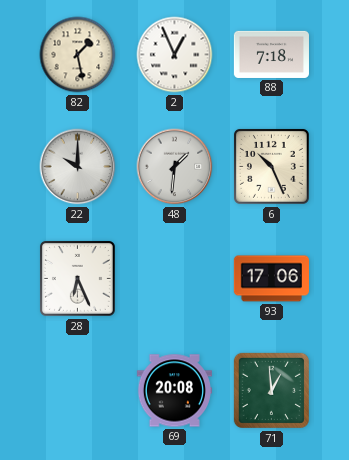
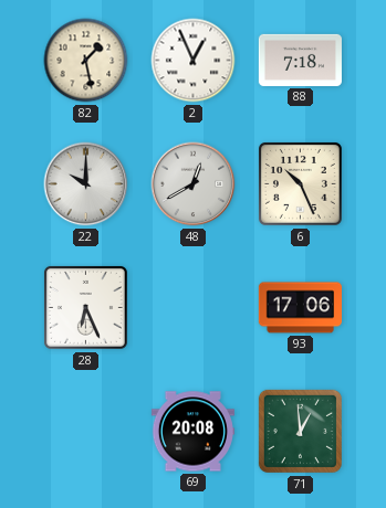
48: 1:31 -> 12:40
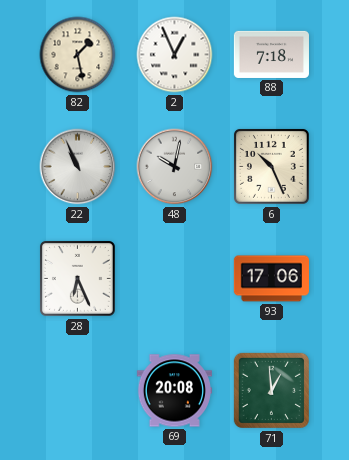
22: 10:00 -> 10:56
48: 12:40 -> 10:02
